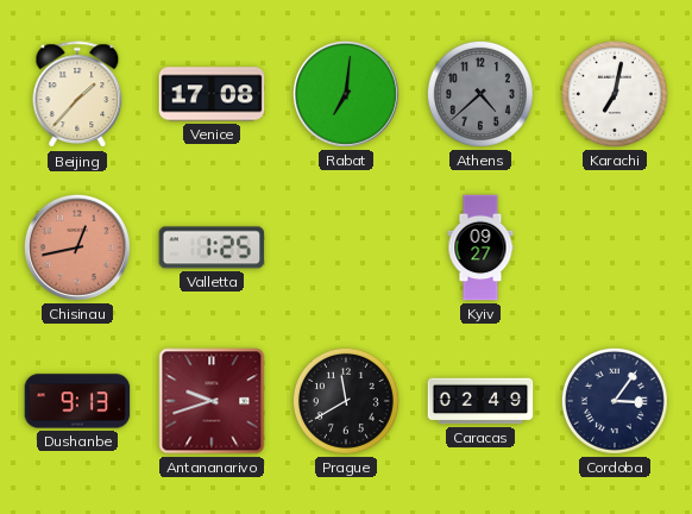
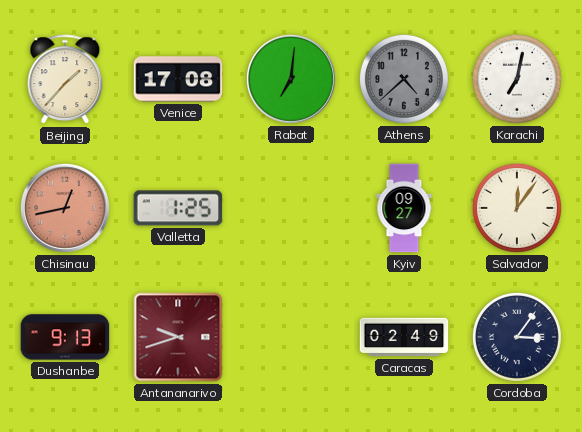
Salvador: none -> 12:06
Prague: 11:40 -> none
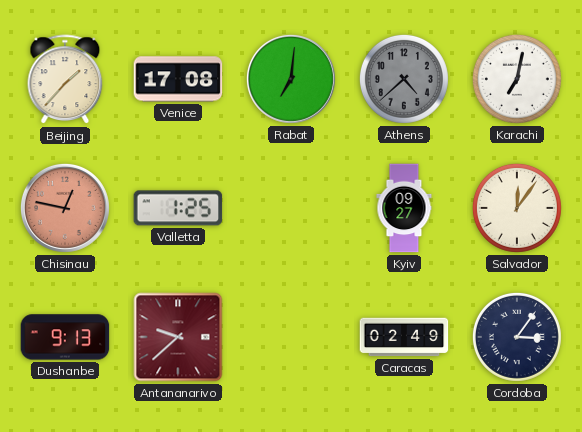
Chisinau: 12:43 -> 12:47
Antananarivo: 9:42 -> 9:38
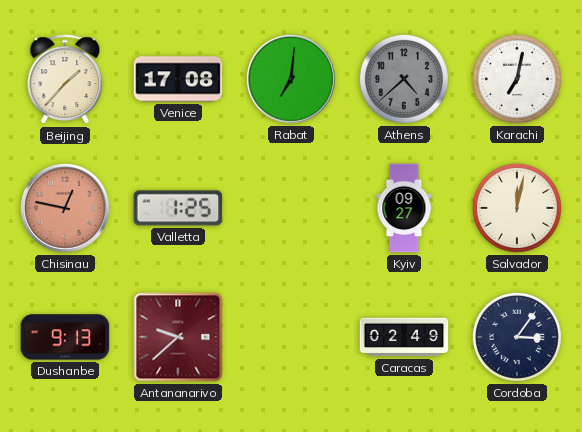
Salvador: 12:06 -> 12:02
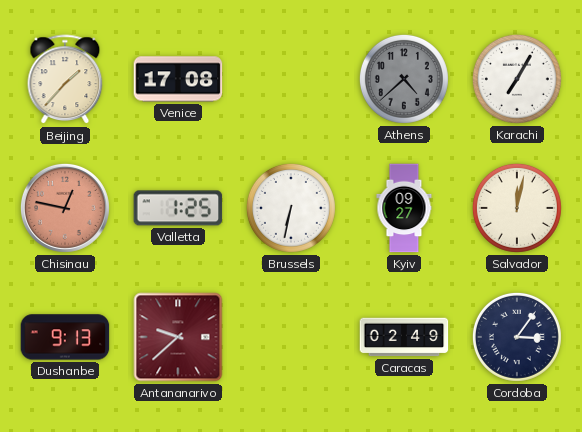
Rabat: 7:01 -> none
Karachi: 7:02 -> 7:05
Brussels: none -> 6:32
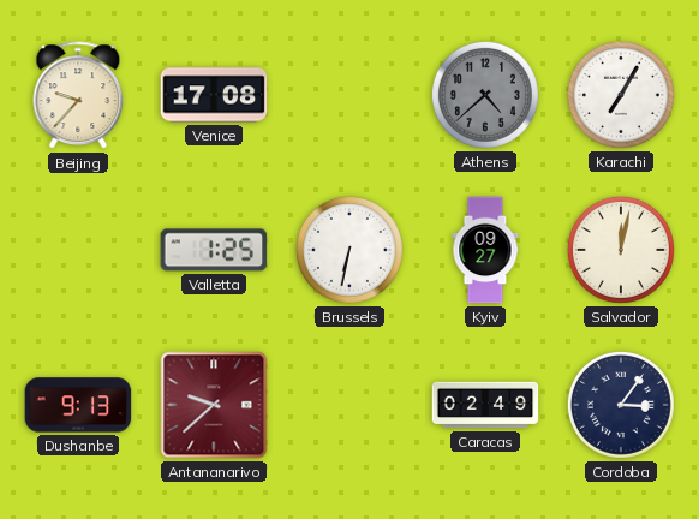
Beijing: 1:37 -> 9:37
Chisinau: 12:47 -> none
